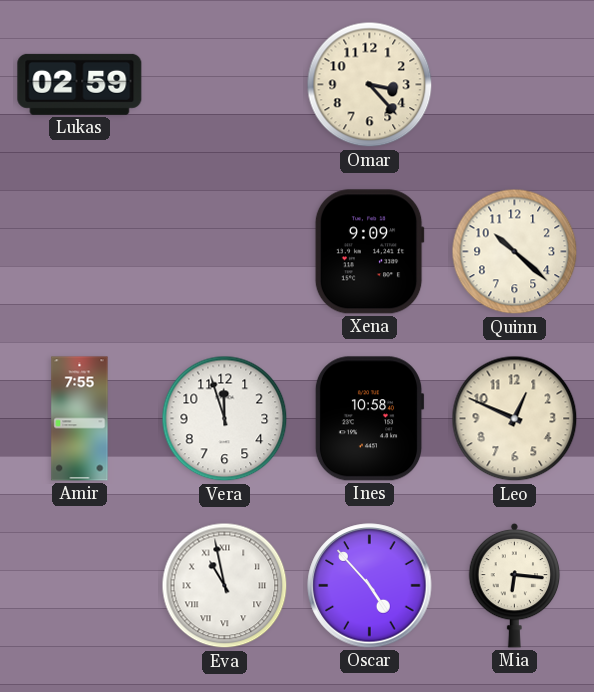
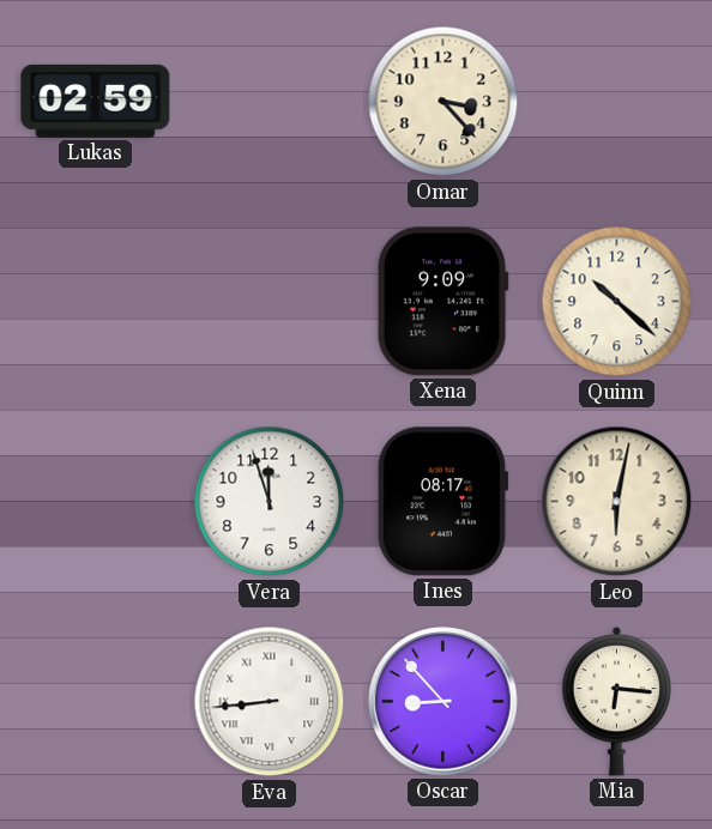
Amir: 7:55 -> none
Ines: 10:58 -> 08:17
Leo: 12:49 -> 6:02
Eva: 10:58 -> 8:44
Oscar: 4:53 -> 8:53
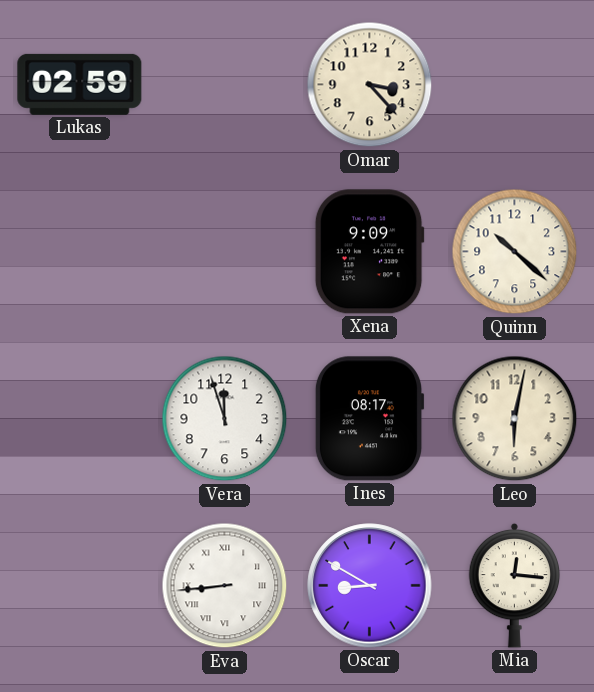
Oscar: 8:53 -> 8:50
Mia: 6:16 -> 12:16
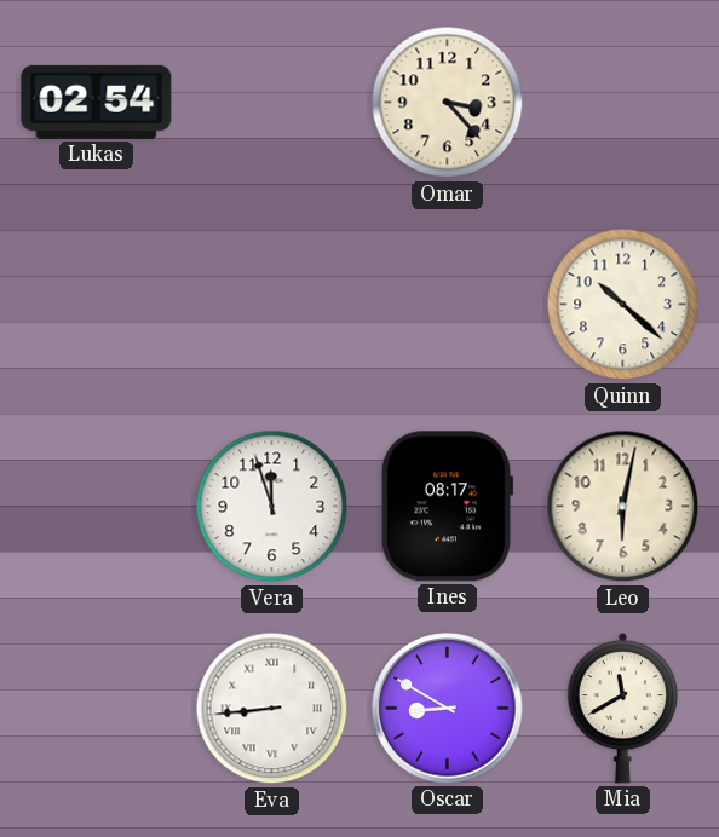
Lukas: 02:59 -> 02:54
Xena: 9:09 -> none
Mia: 12:16 -> 11:40
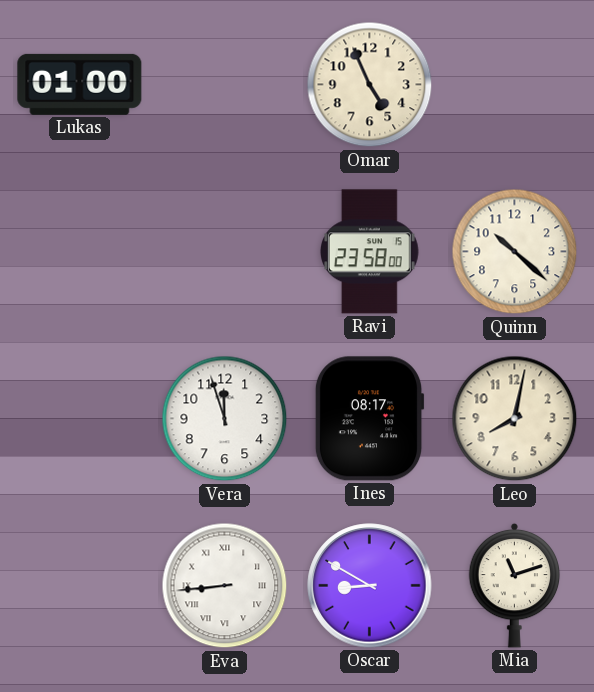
Lukas: 02:54 -> 01:00
Omar: 3:23 -> 4:56
Ravi: none -> 23:58
Leo: 6:02 -> 8:02
Mia: 11:40 -> 11:12
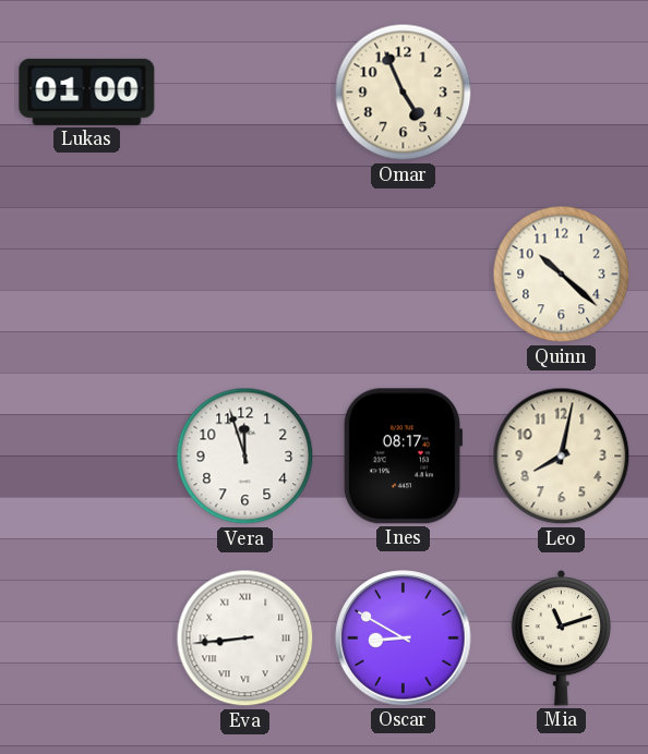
Ravi: 23:58 -> none
